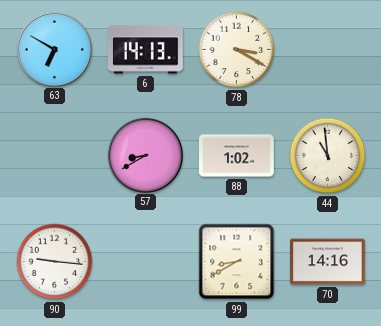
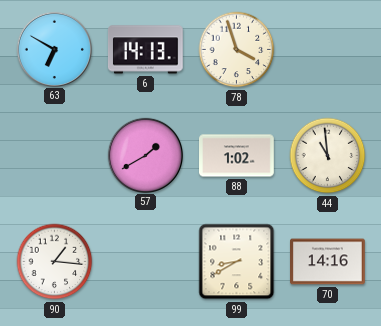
78: 3:20 -> 3:57
57: 8:40 -> 1:40
90: 9:16 -> 1:16
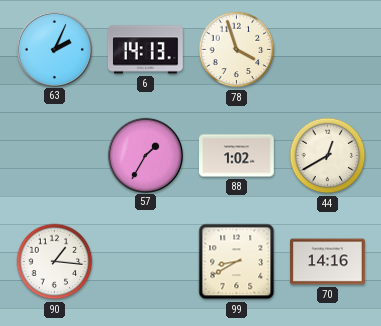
63: 6:50 -> 2:04
57: 1:40 -> 1:35
44: 10:59 -> 12:40
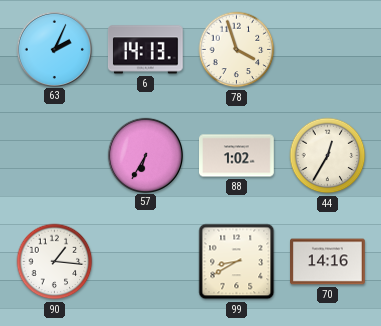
57: 1:35 -> 6:35
44: 12:40 -> 12:35
